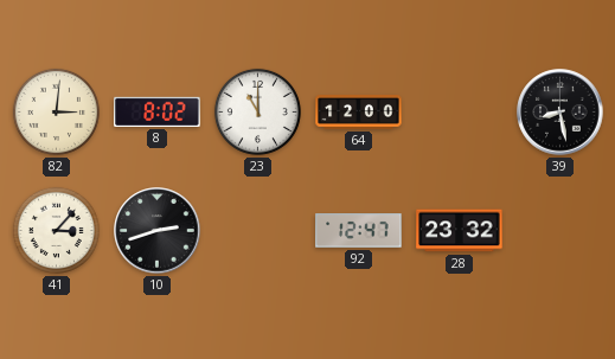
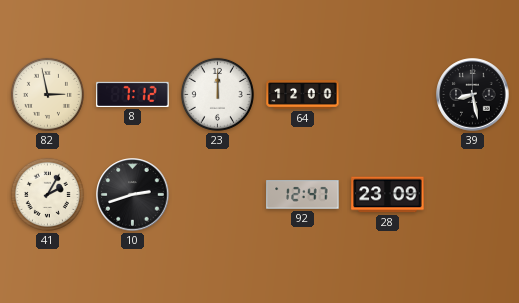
82: 3:01 -> 2:58
8: 8:02 -> 7:12
23: 11:00 -> 12:00
41: 3:07 -> 2:05
28: 23:32 -> 23:09
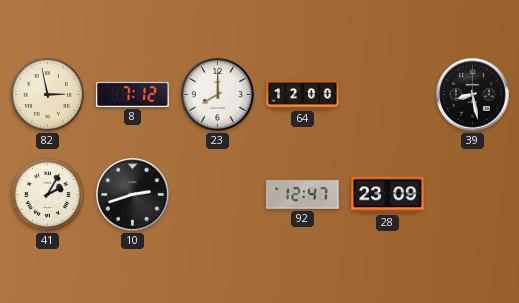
23: 12:00 -> 8:00
